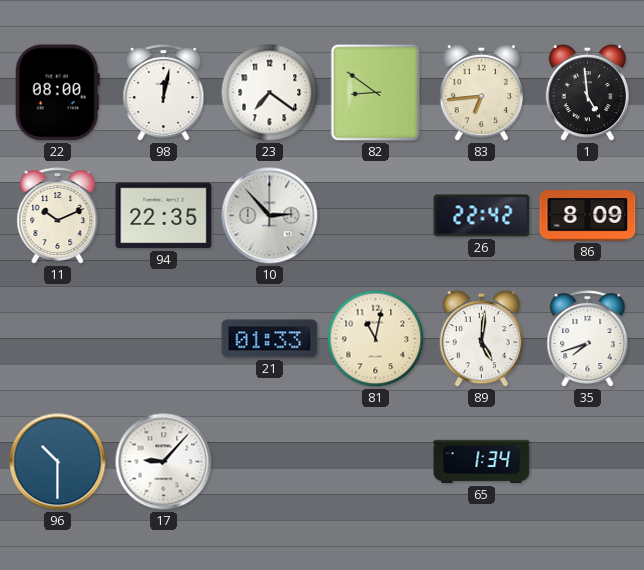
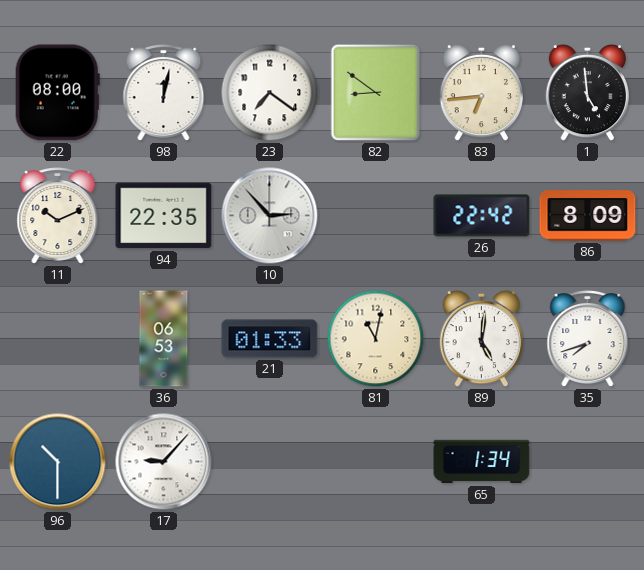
36: none -> 06:53
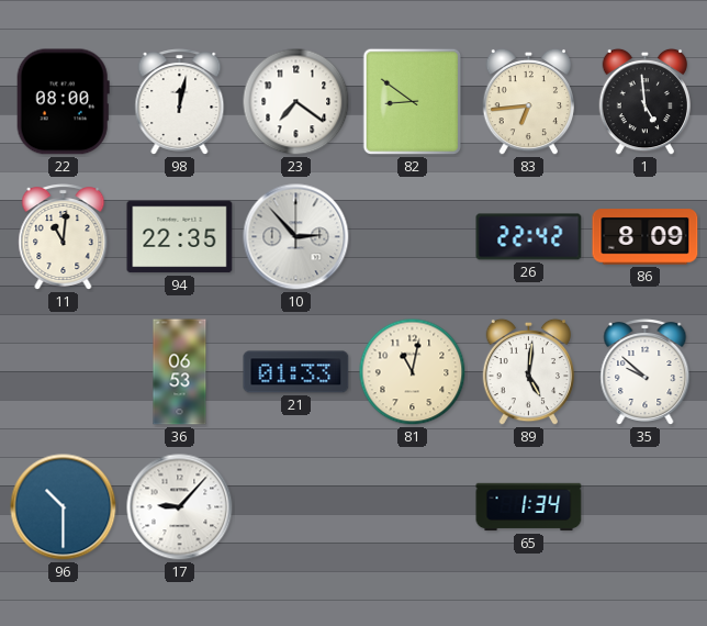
11: 10:11 -> 11:01
35: 7:42 -> 9:52
